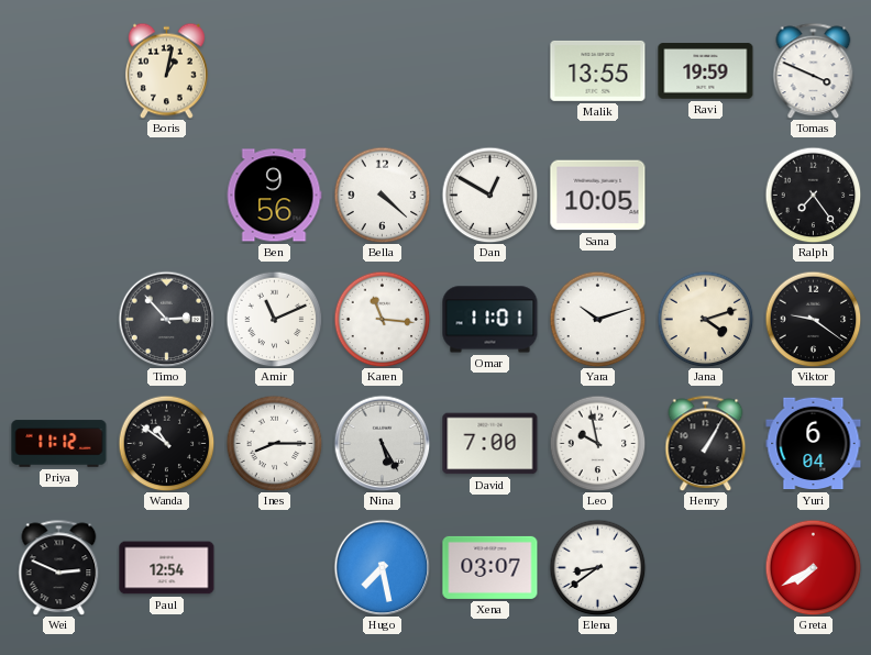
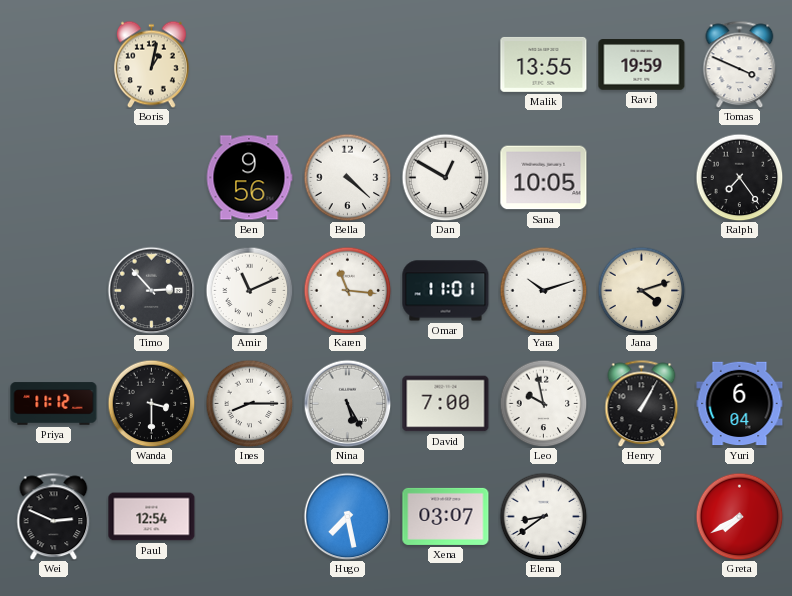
Viktor: 9:21 -> none
Wanda: 10:51 -> 3:30
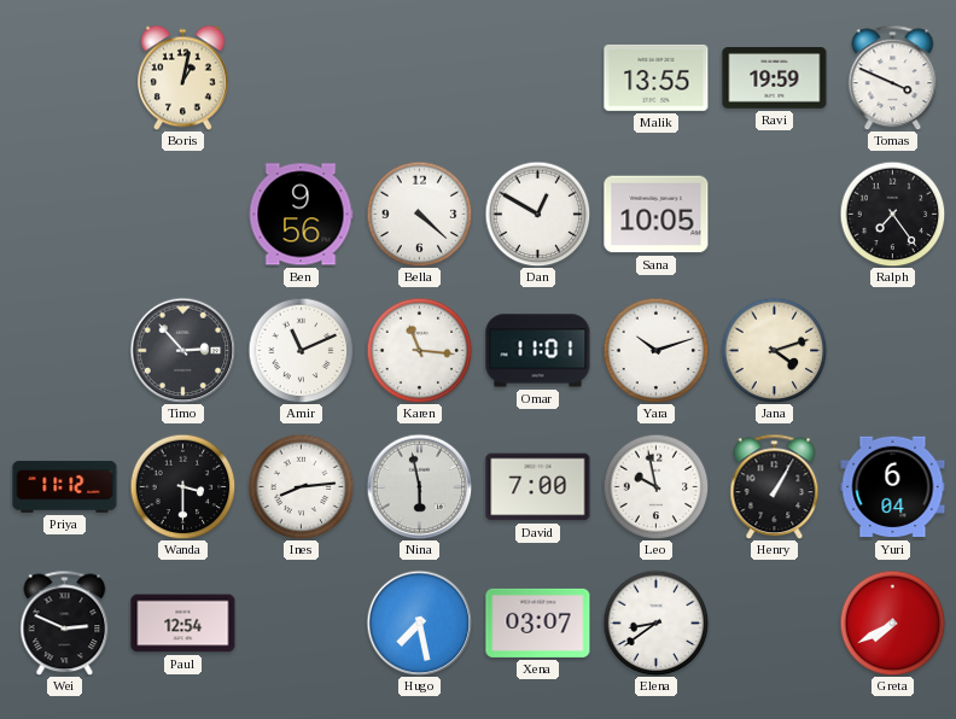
Ines: 8:15 -> 8:14
Nina: 5:25 -> 5:58
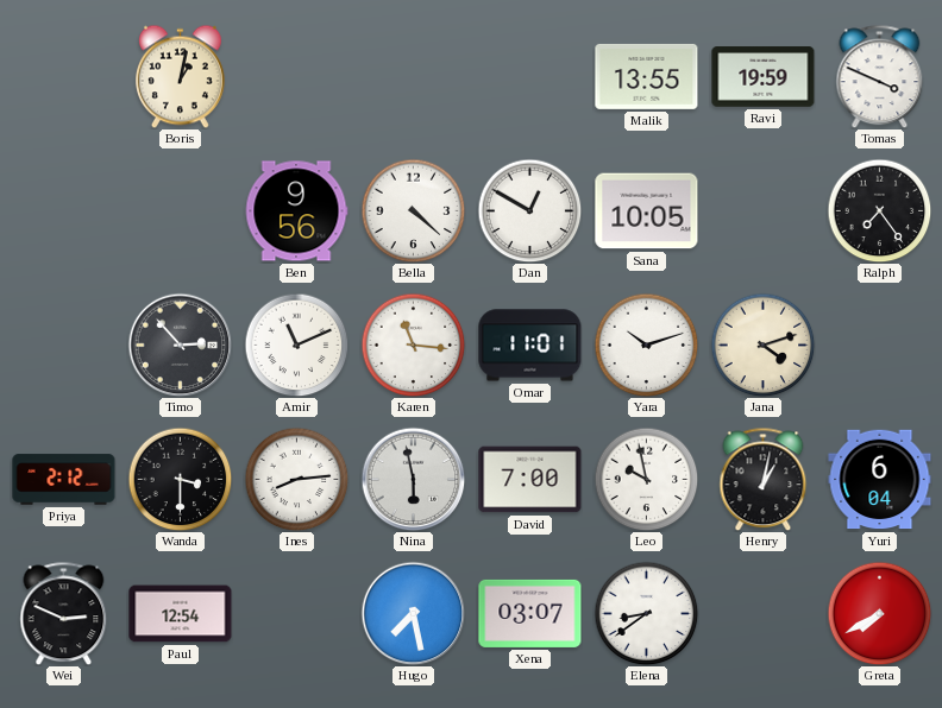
Priya: 11:12 -> 2:12
Henry: 1:05 -> 1:02
